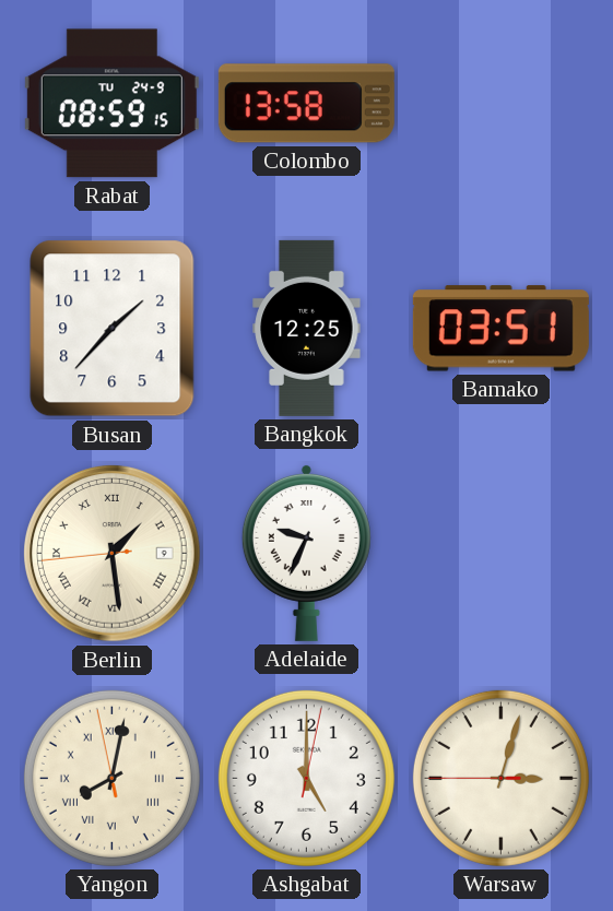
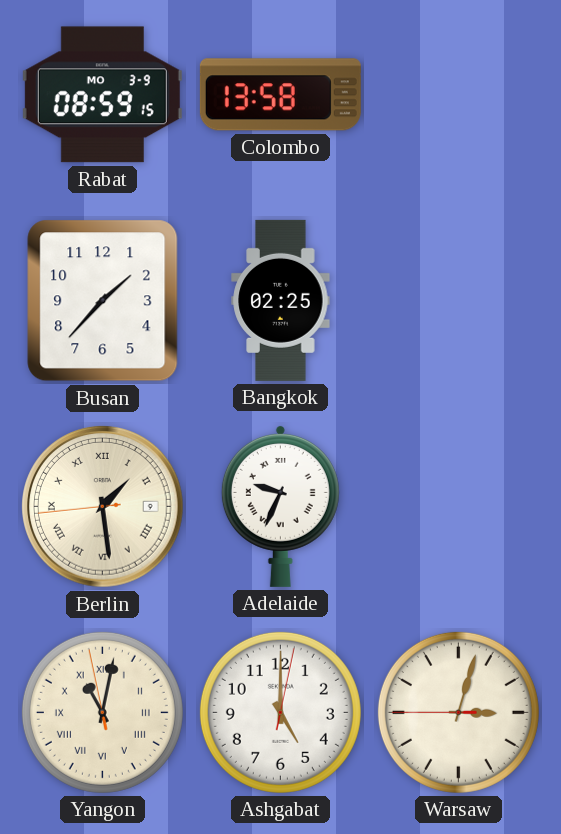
Rabat date: TU 24-9 -> MO 3-9
Bangkok: 12:25 -> 02:25
Bamako: 03:51 -> none
Yangon: 8:01 -> 11:01
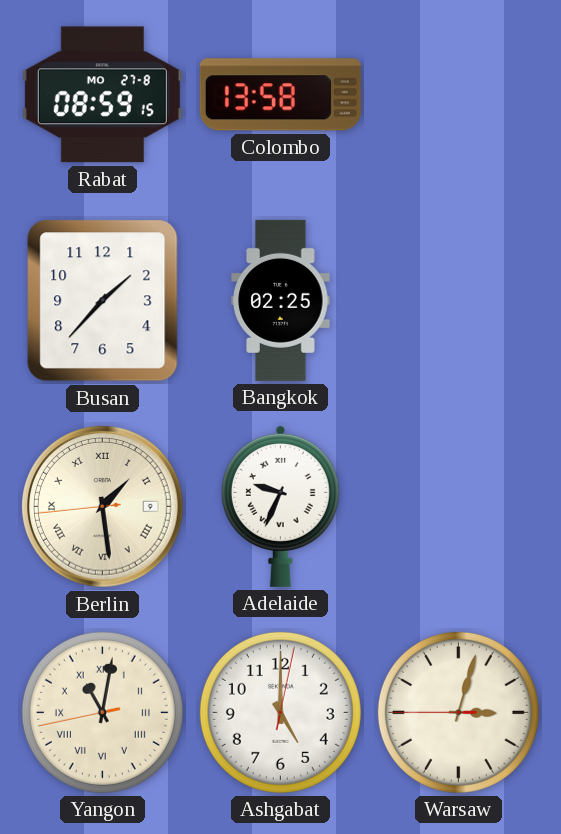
Rabat date: MO 3-9 -> MO 27-8
Yangon: 11:01:58 -> 11:01:43
